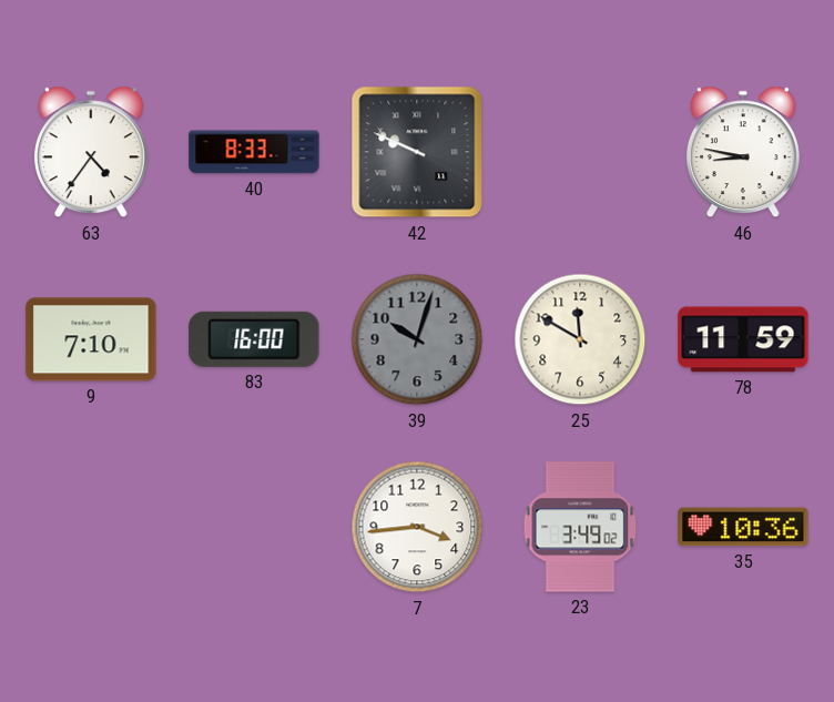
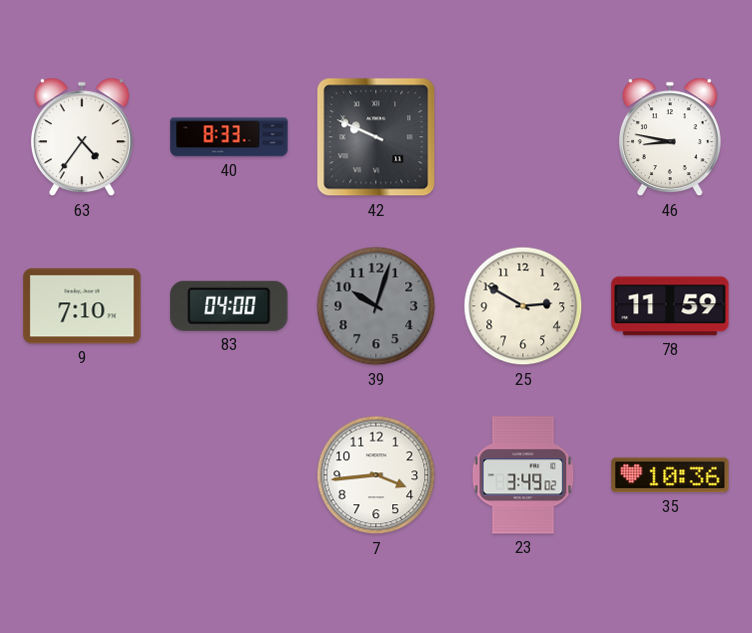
83: 16:00 -> 04:00
25: 11:50 -> 2:50
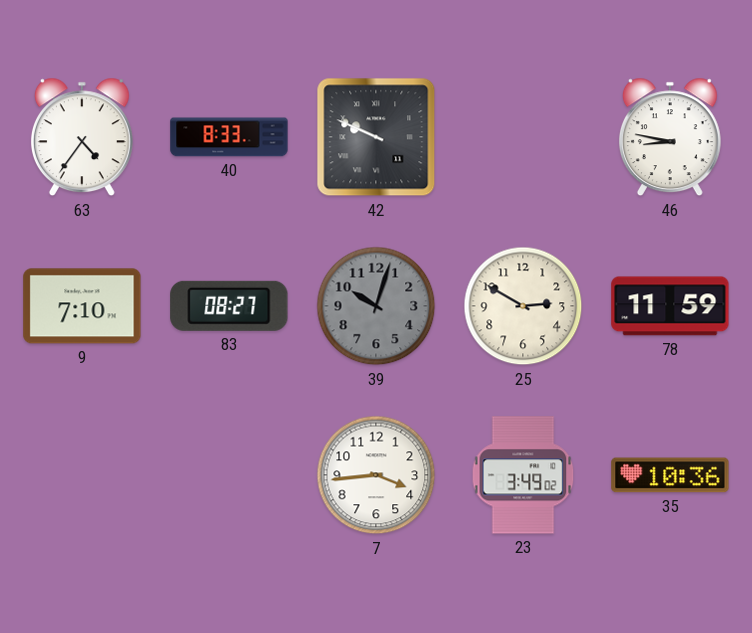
83: 04:00 -> 08:27
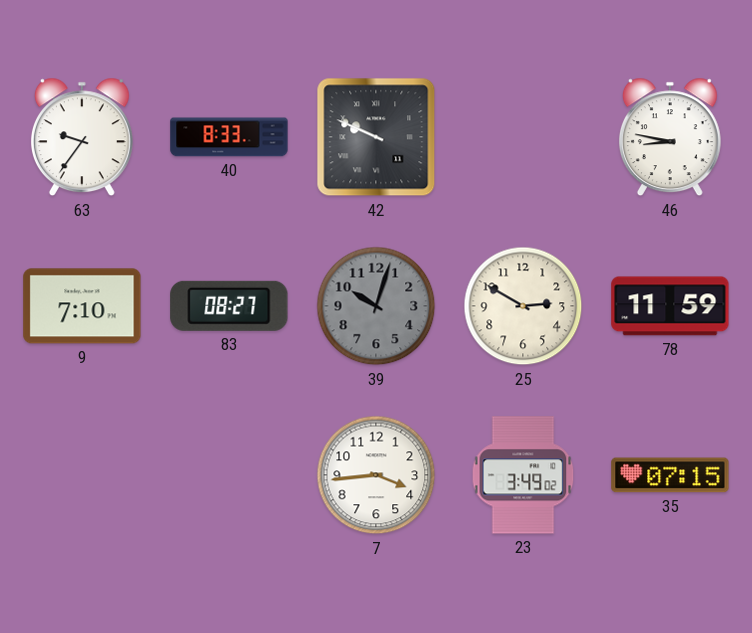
63: 4:36 -> 9:36
35: 10:36 -> 07:15
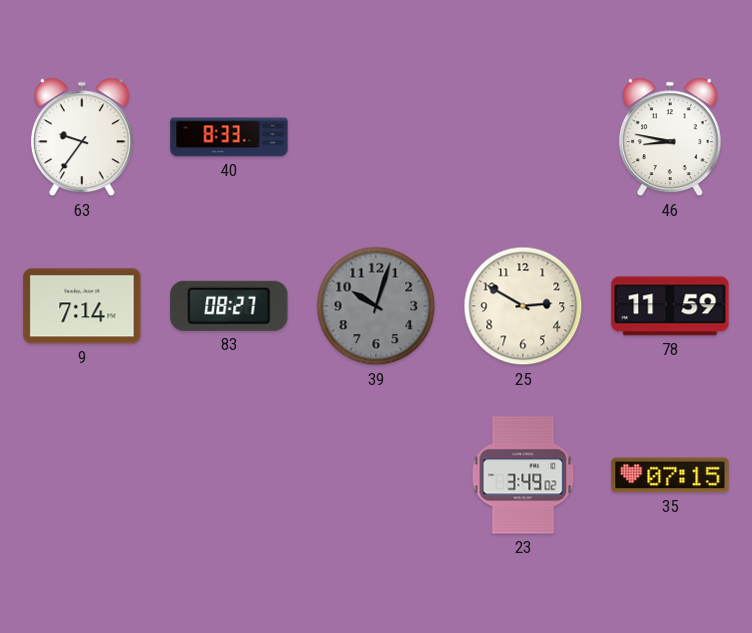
42: 9:49 -> none
9: 7:10 -> 7:14
7: 3:44 -> none
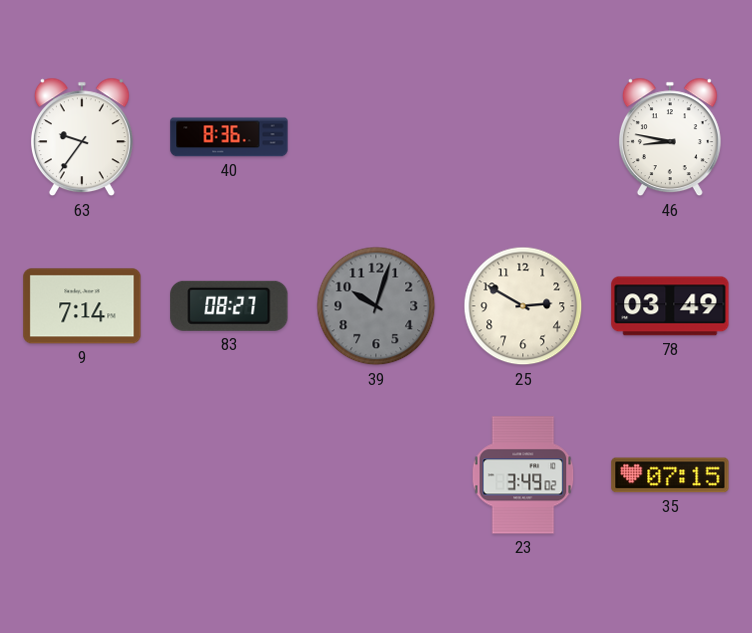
40: 8:33 -> 8:36
78: 11:59 -> 03:49
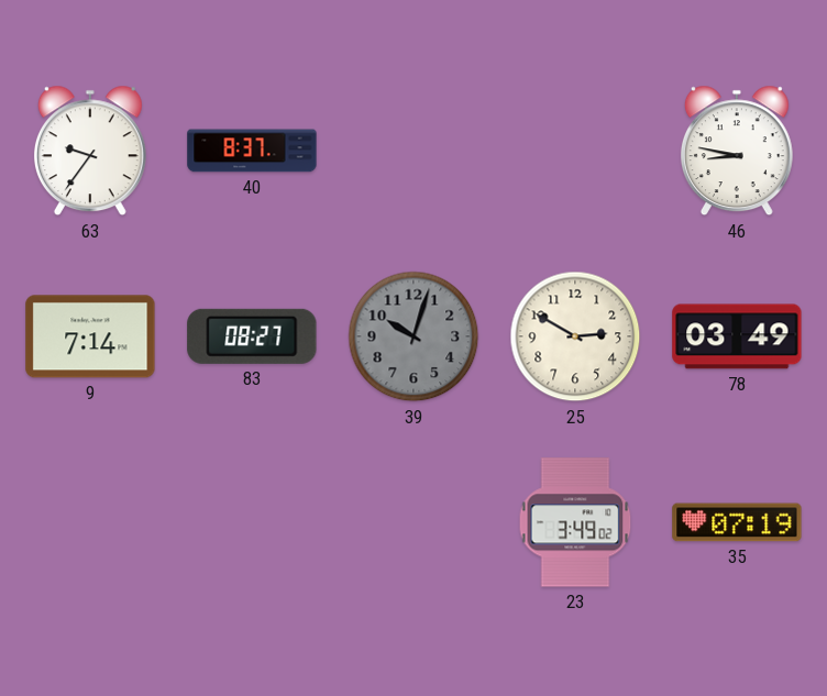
40: 8:36 -> 8:37
35: 07:15 -> 07:19
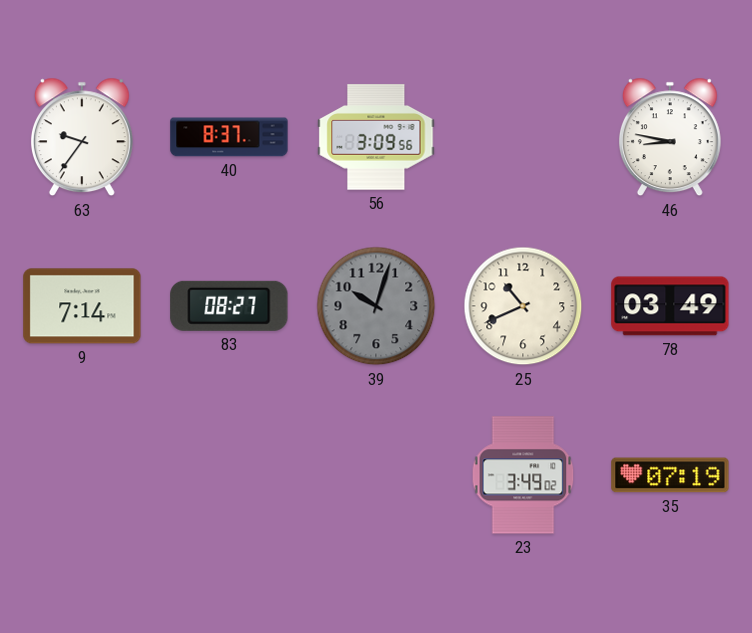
56: none -> 3:09
25: 2:50 -> 10:41
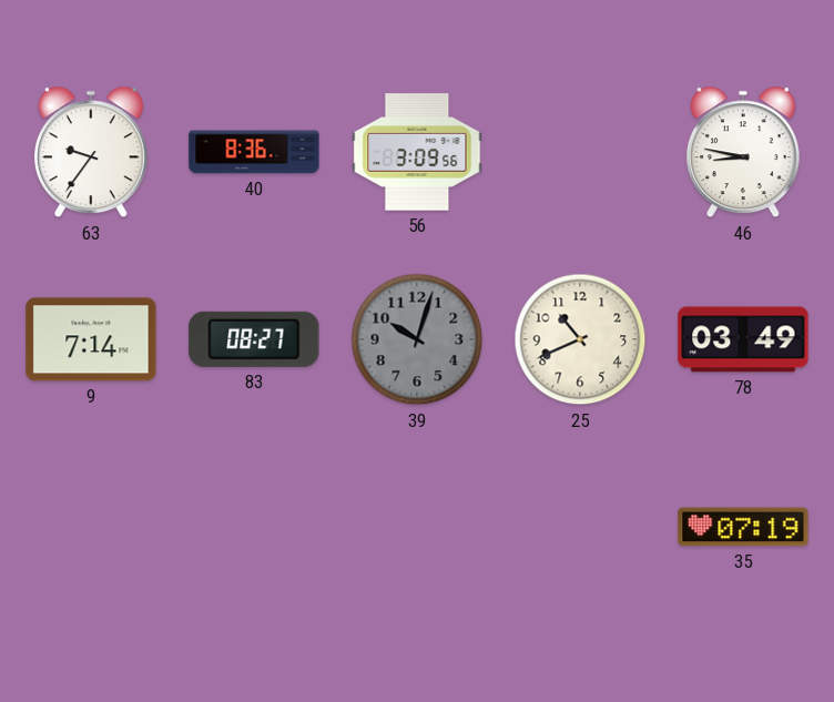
40: 8:37 -> 8:36
23: 3:49 -> none
